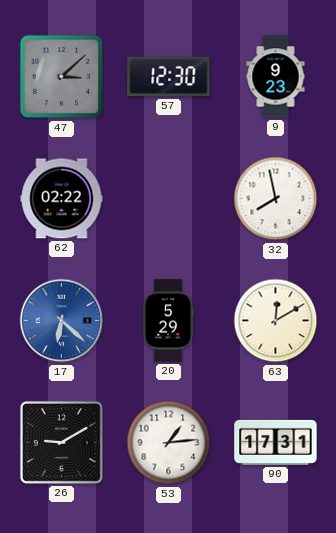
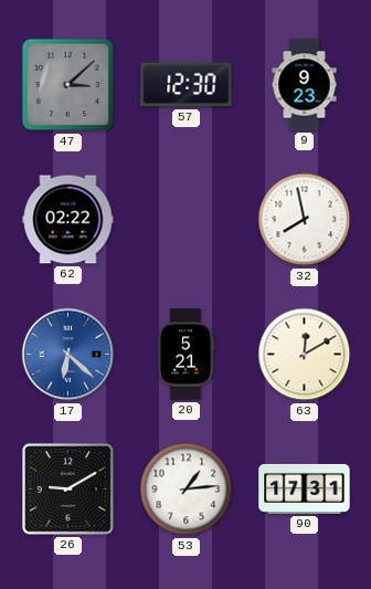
20: 5:29 -> 5:21
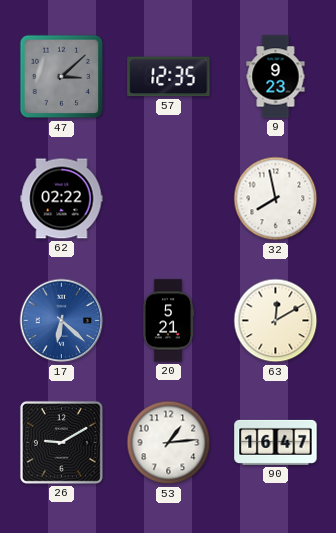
57: 12:30 -> 12:35
90: 17:31 -> 16:47
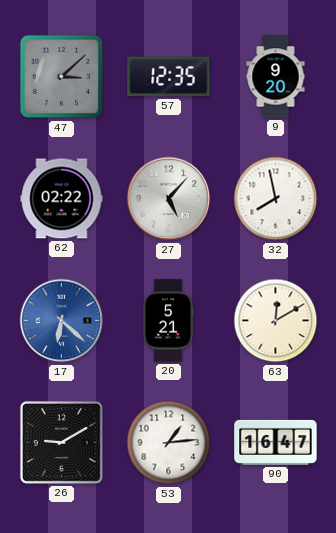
9: 9:23 -> 9:20
27: none -> 5:07
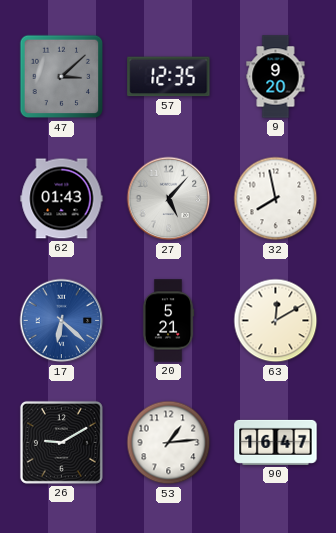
62: 02:22 -> 01:43
